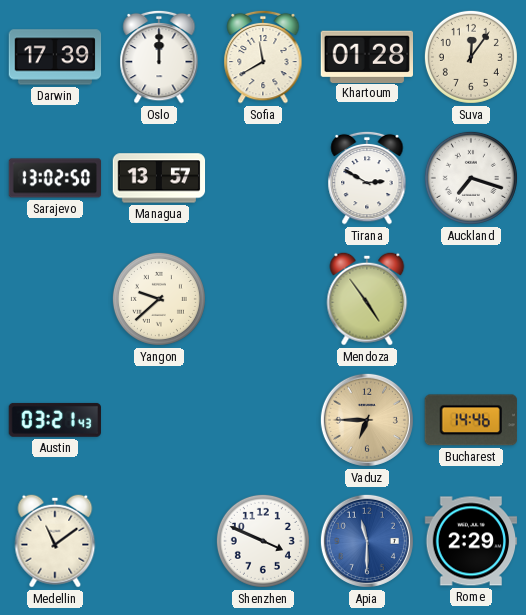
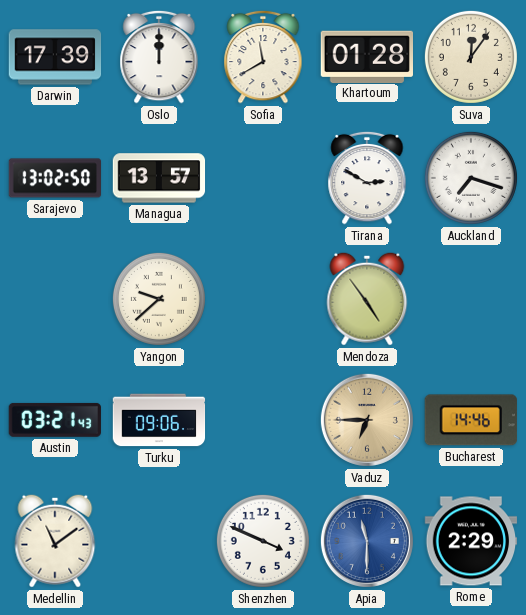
Turku: none -> 09:06
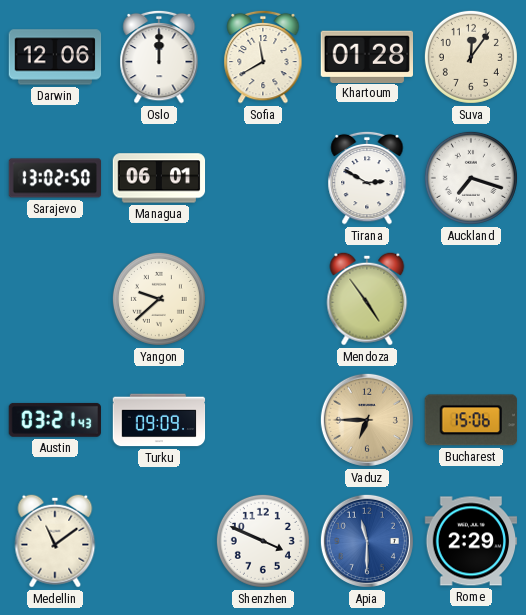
Darwin: 17:39 -> 12:06
Managua: 13:57 -> 06:01
Turku: 09:06 -> 09:09
Bucharest: 14:46 -> 15:06
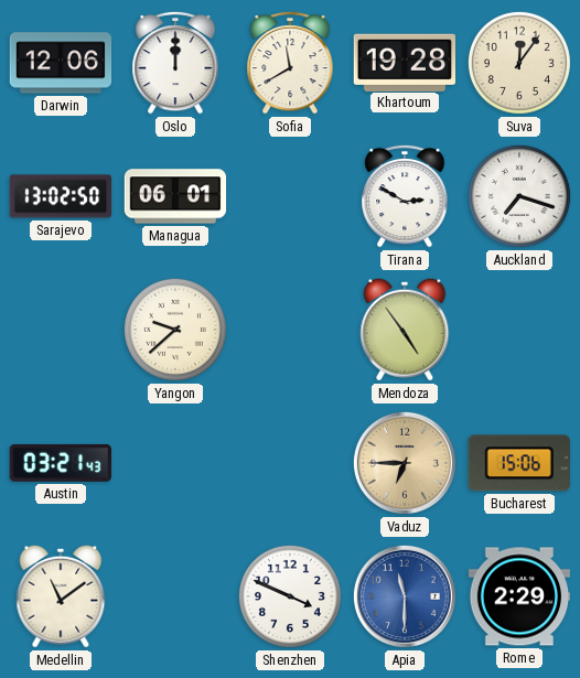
Khartoum: 01:28 -> 19:28
Turku: 09:09 -> none
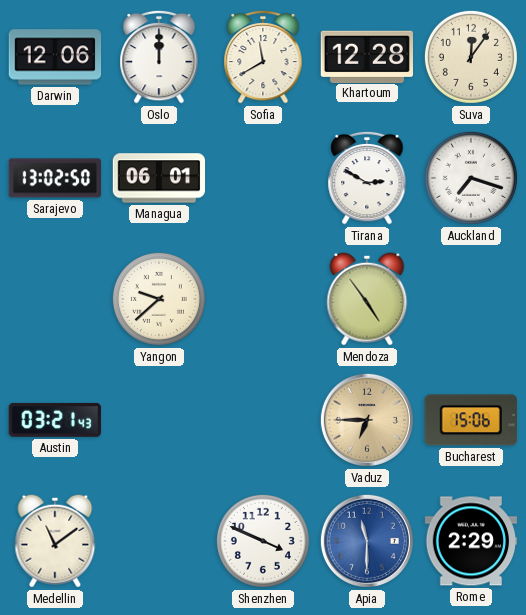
Khartoum: 19:28 -> 12:28
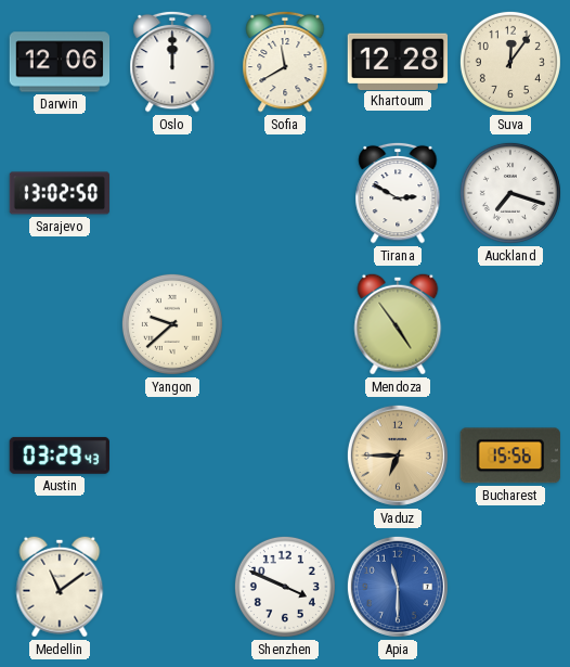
Managua: 06:01 -> none
Austin: 03:21 -> 03:29
Bucharest: 15:06 -> 15:56
Rome: 2:29 -> none
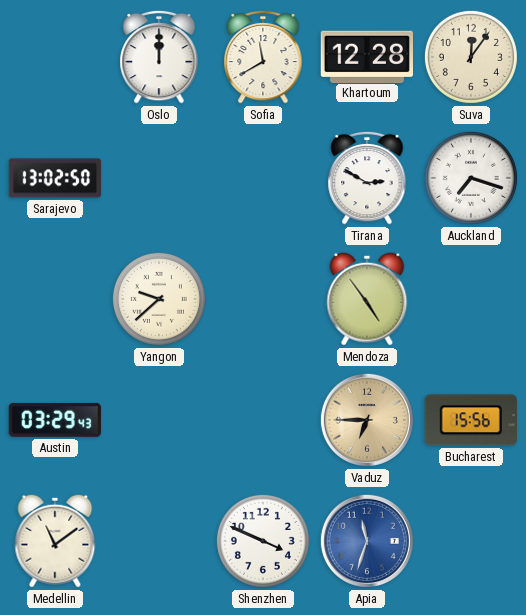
Darwin: 12:06 -> none
Apia: 11:30 -> 11:33
